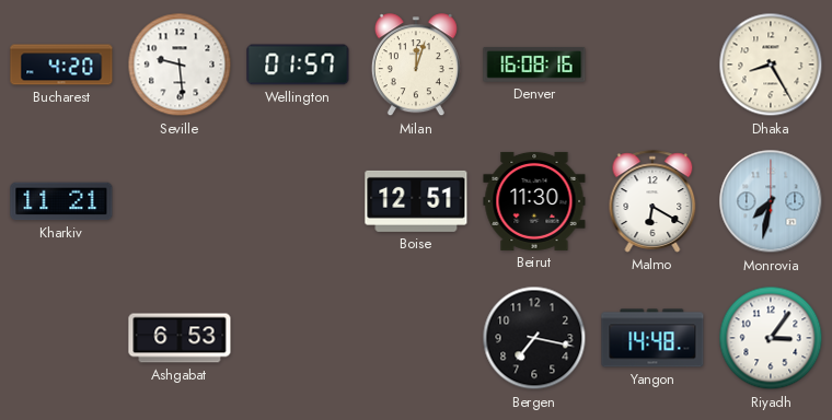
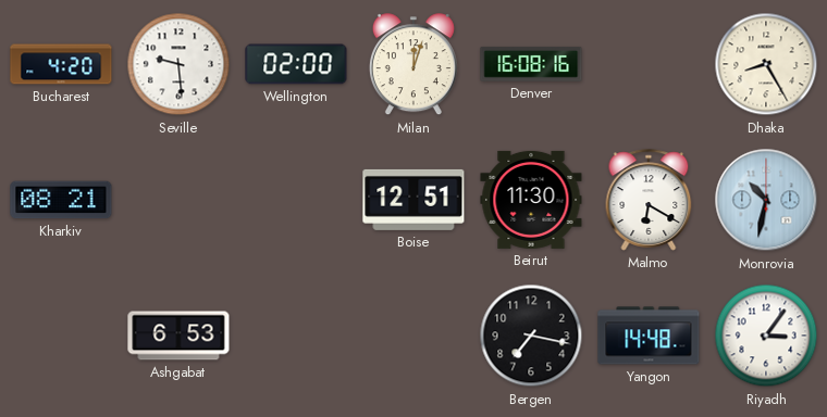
Wellington: 01:57 -> 02:00
Kharkiv: 11:21 -> 08:21
Monrovia: 7:32 -> 10:32
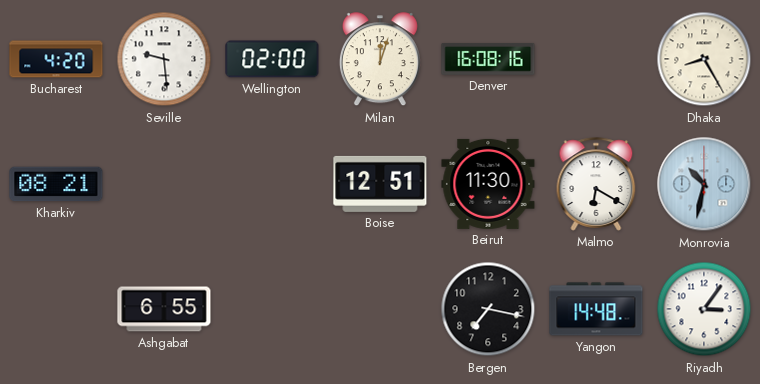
Ashgabat: 6:53 -> 6:55
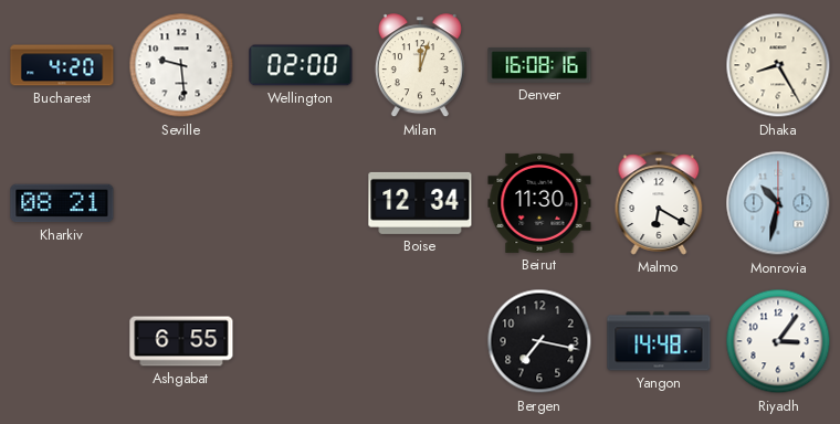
Boise: 12:51 -> 12:34
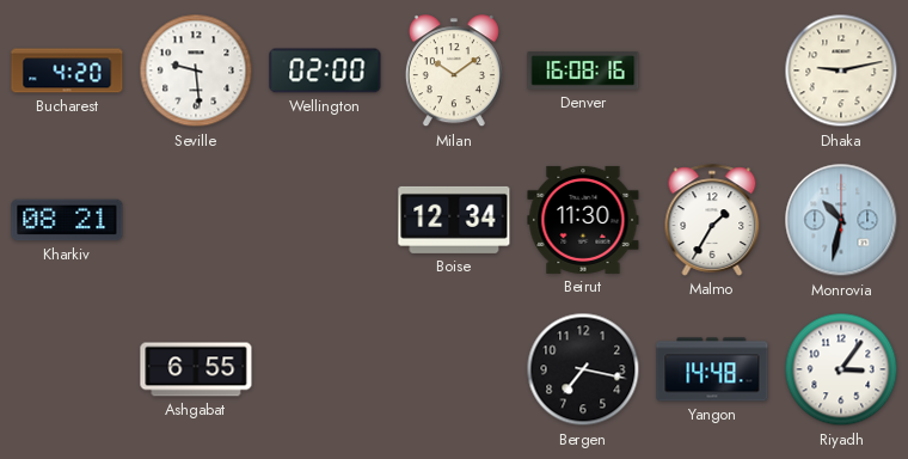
Milan: 12:03 -> 10:09
Dhaka: 8:25 -> 9:13
Malmo: 6:20 -> 1:35
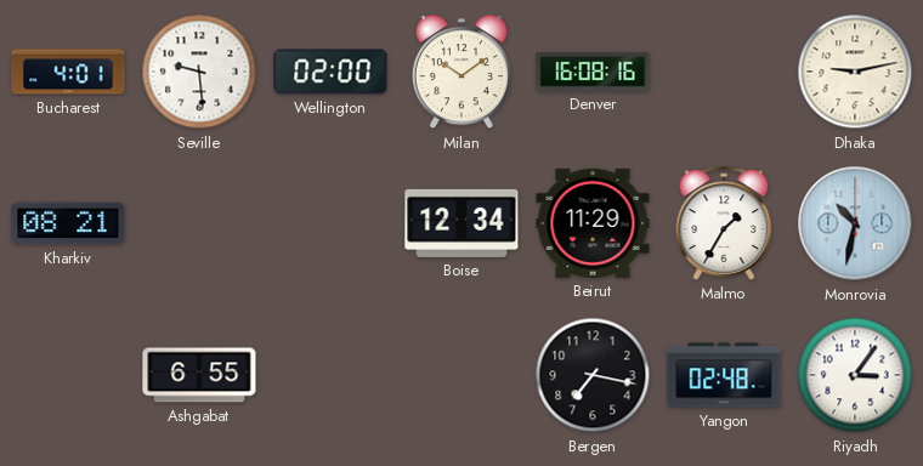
Bucharest: 4:20 -> 4:01
Beirut: 11:30 -> 11:29
Yangon: 14:48 -> 02:48
